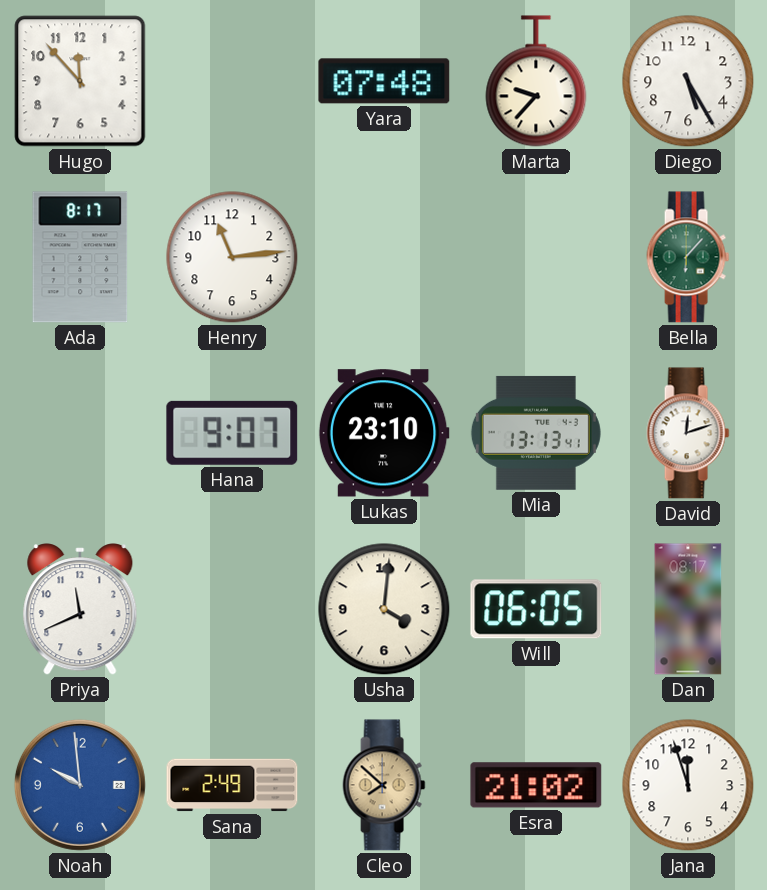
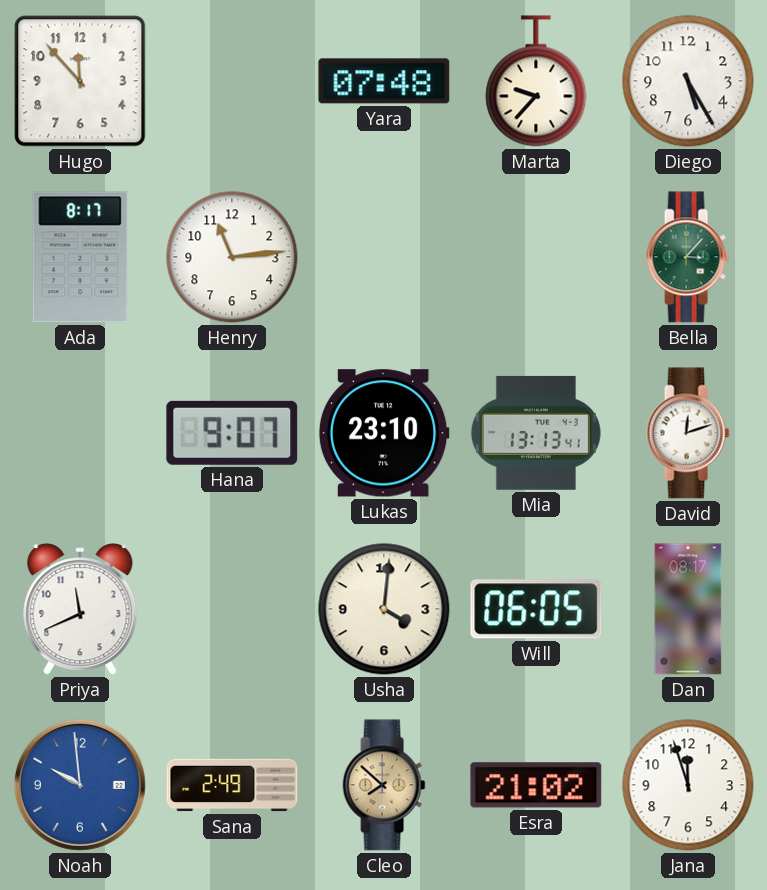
Bella: 6:07 -> 3:07
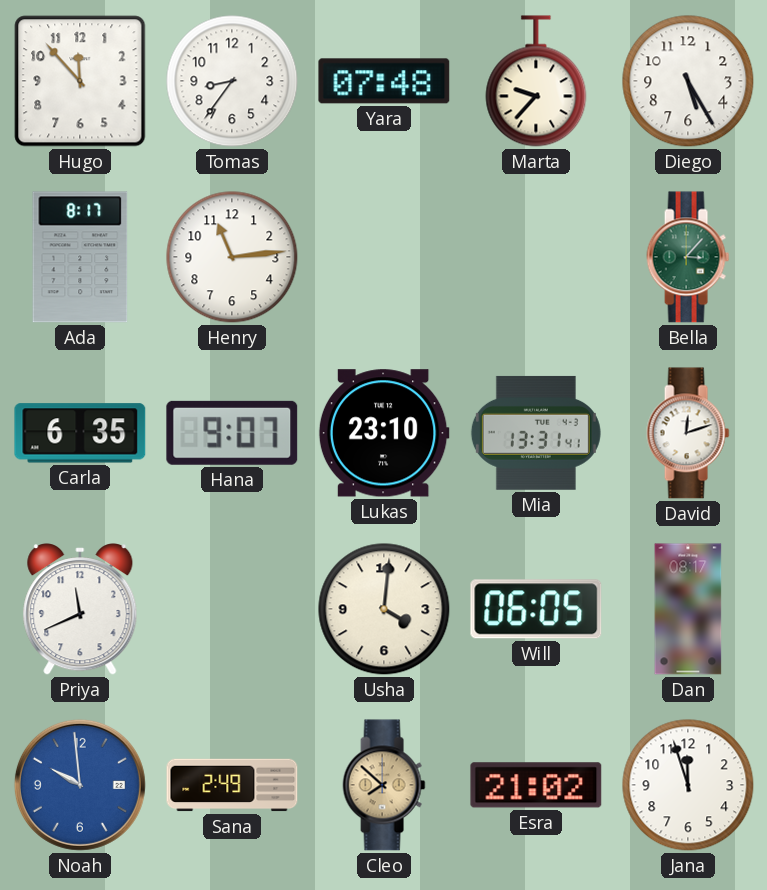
Tomas: none -> 8:36
Carla: none -> 6:35
Mia: 13:13 -> 13:31
